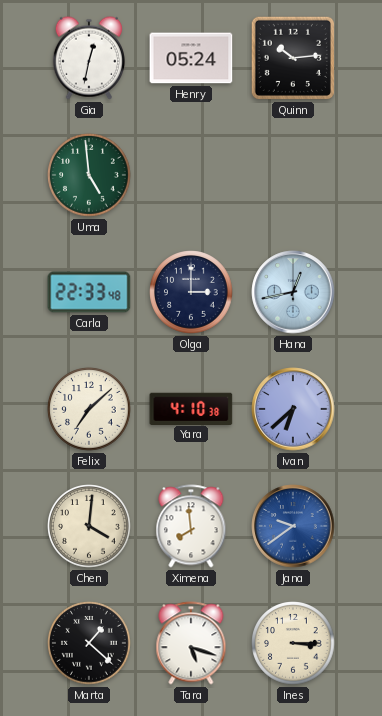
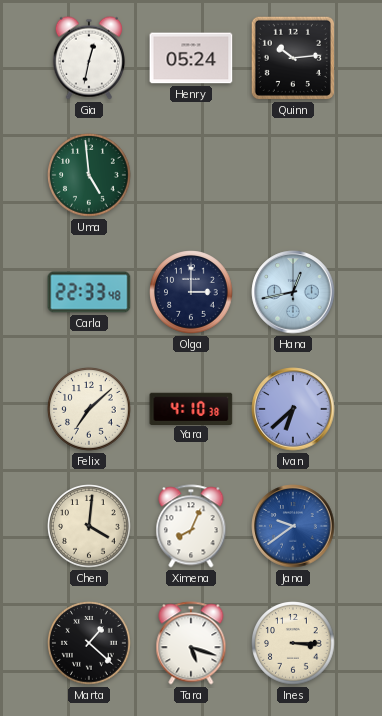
Ximena: 7:59 -> 8:04
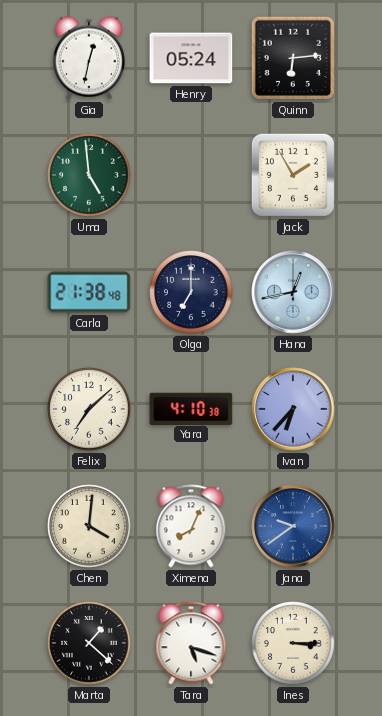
Quinn: 10:14 -> 6:14
Jack: none -> 1:55
Carla: 22:33 -> 21:38
Olga: 3:00 -> 7:00
Ivan: 6:38 -> 6:37
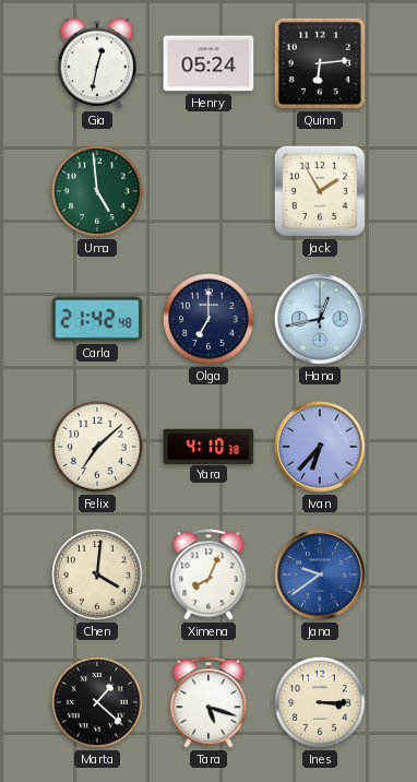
Carla: 21:38 -> 21:42
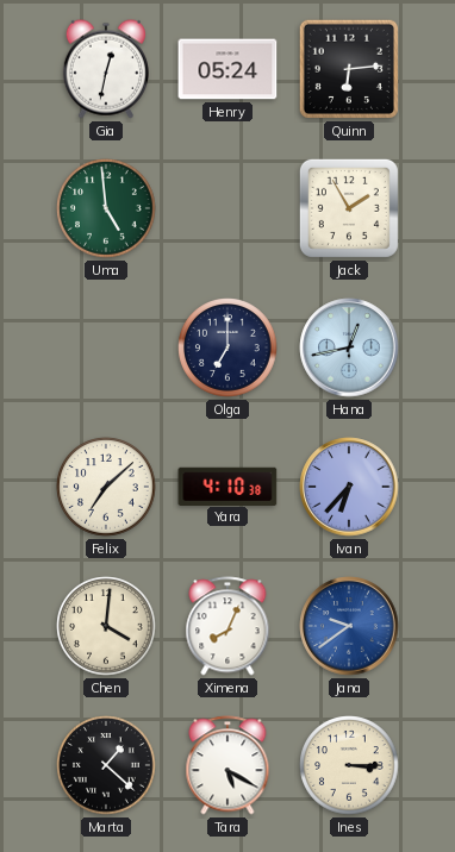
Carla: 21:42 -> none
Tara: 5:18 -> 5:20
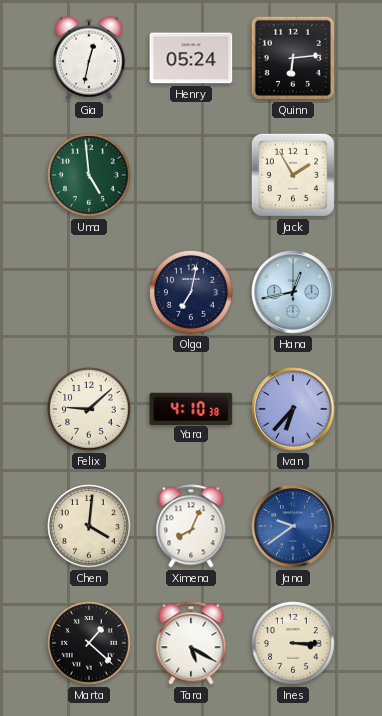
Olga: 7:00 -> 7:02
Felix: 7:08 -> 9:08
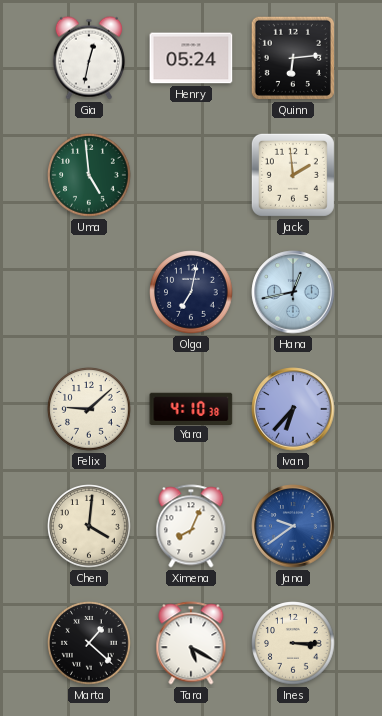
Jack: 1:55 -> 1:59
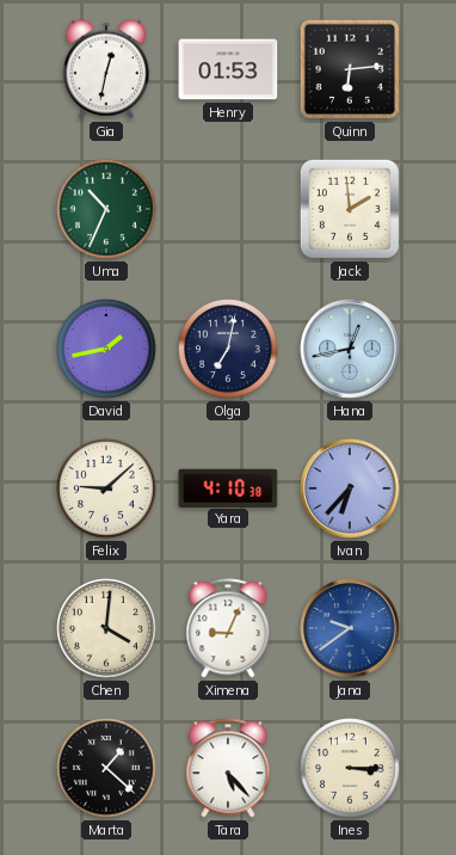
Henry: 05:24 -> 01:53
Uma: 4:59 -> 10:34
David: none -> 1:43
Ximena: 8:04 -> 9:04
Tara: 5:20 -> 5:23
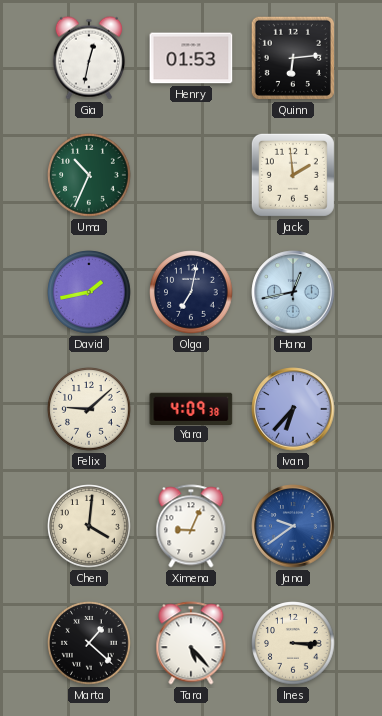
Yara: 4:10 -> 4:09
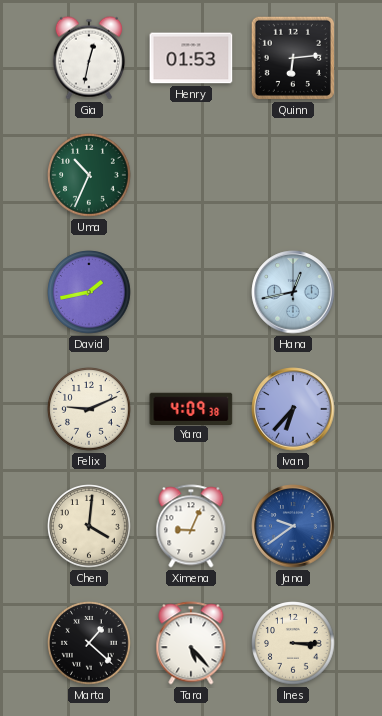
Jack: 1:59 -> none
Olga: 7:02 -> none
Felix: 9:08 -> 9:11
